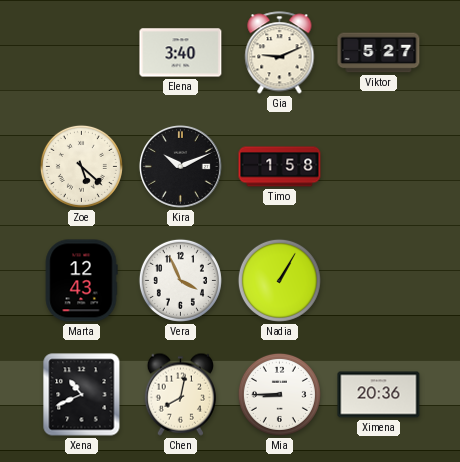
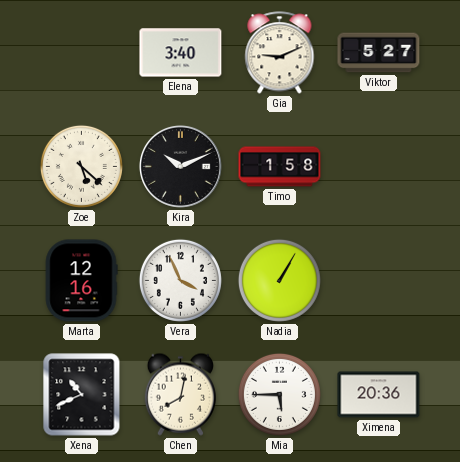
Marta: 12:43 -> 12:16
Mia: 8:45 -> 5:45
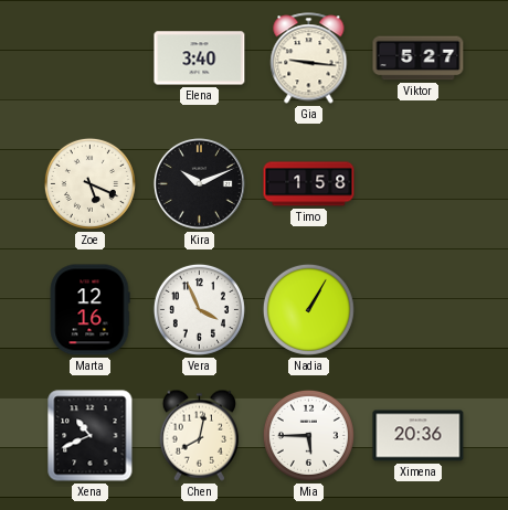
Gia: 9:11 -> 9:16
Zoe: 5:22 -> 5:19
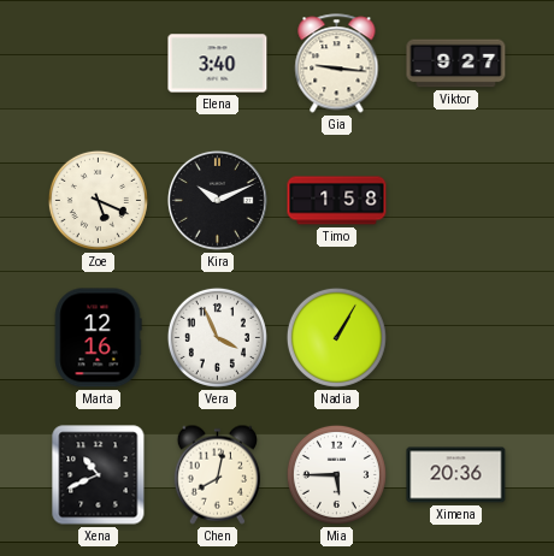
Viktor: 5:27 -> 9:27
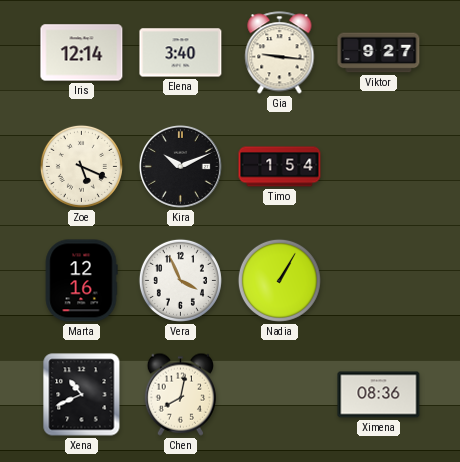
Iris: none -> 12:14
Timo: 1:58 -> 1:54
Mia: 5:45 -> none
Ximena: 20:36 -> 08:36
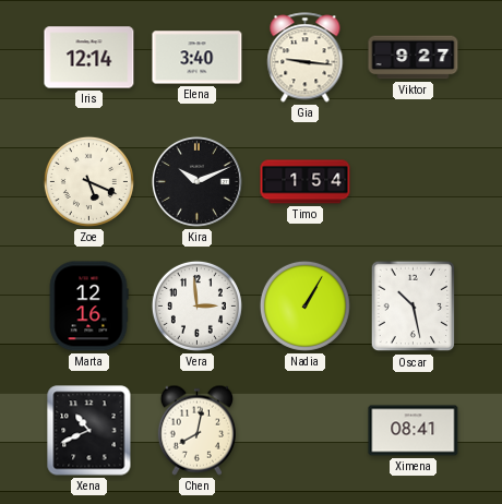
Vera: 3:56 -> 2:59
Oscar: none -> 10:28
Ximena: 08:36 -> 08:41
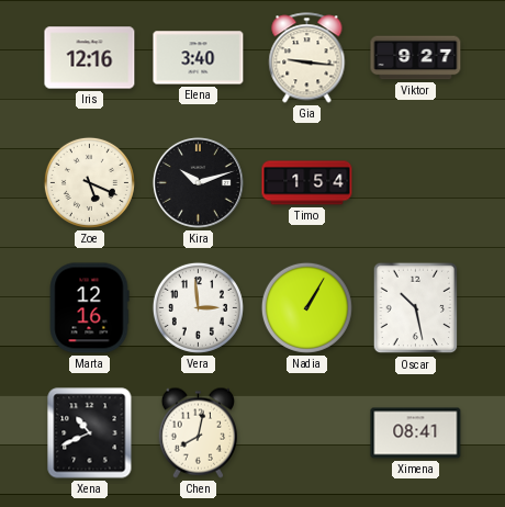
Iris: 12:14 -> 12:16
Kira: 10:11 -> 10:12
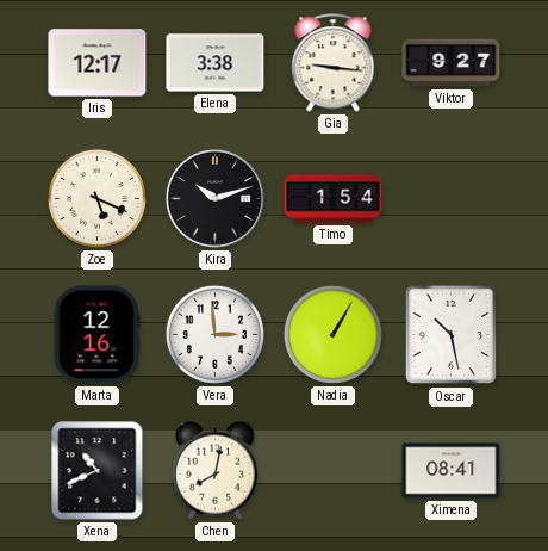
Iris: 12:16 -> 12:17
Elena: 3:40 -> 3:38
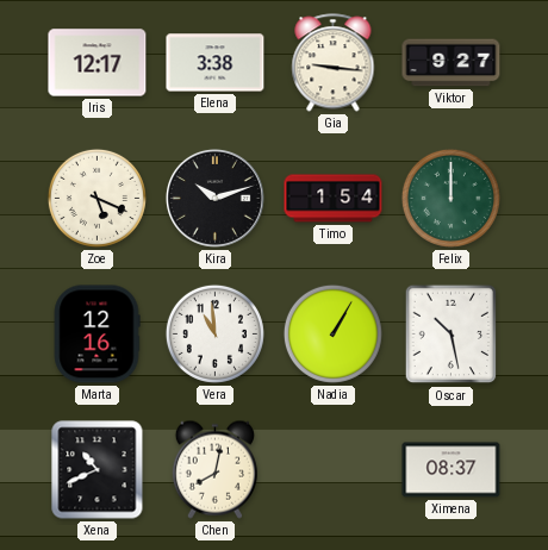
Felix: none -> 12:00
Vera: 2:59 -> 10:59
Ximena: 08:41 -> 08:37
